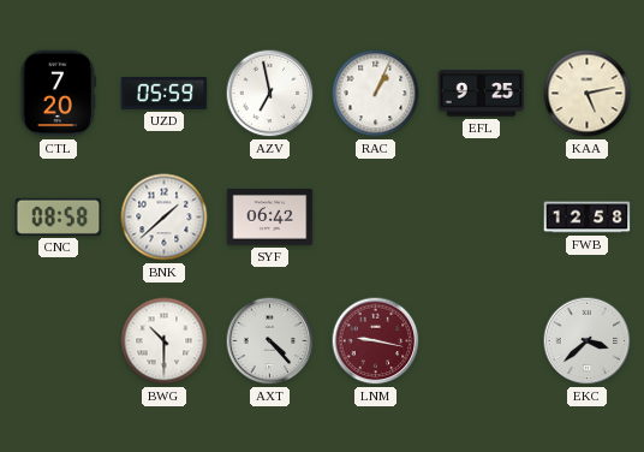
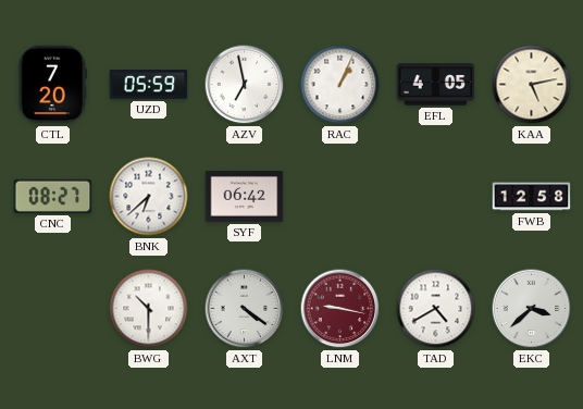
EFL: 9:25 -> 4:05
CNC: 08:58 -> 08:27
BNK: 1:38 -> 6:38
AXT: 4:23 -> 4:21
TAD: none -> 4:40
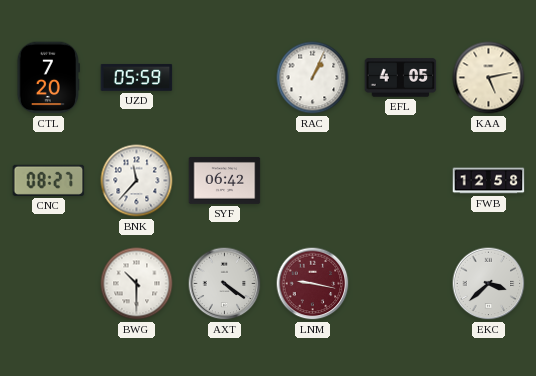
AZV: 6:58 -> none
BNK: 6:38 -> 11:37
TAD: 4:40 -> none
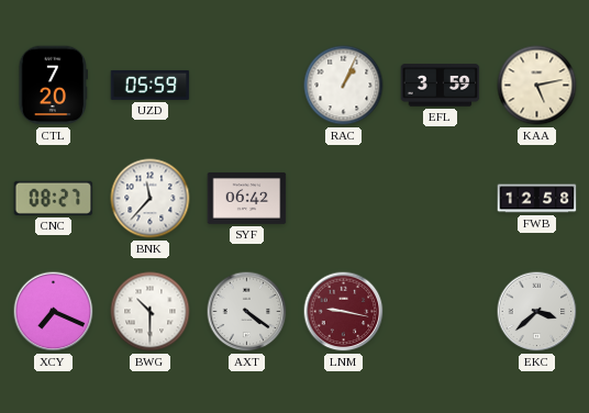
EFL: 4:05 -> 3:59
XCY: none -> 7:19
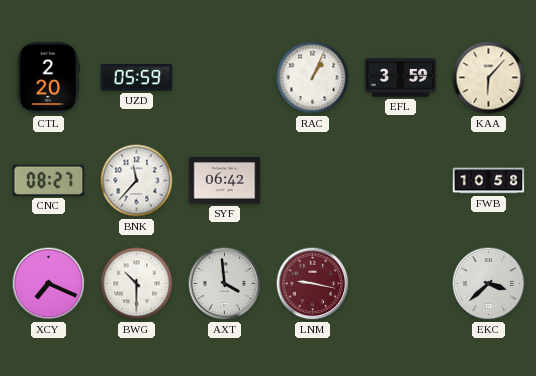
CTL: 7:20 -> 2:20
KAA: 5:13 -> 6:07
FWB: 12:58 -> 10:58
AXT: 4:21 -> 3:59
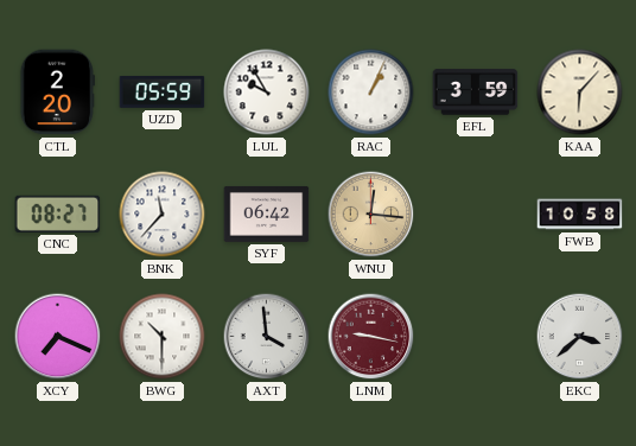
LUL: none -> 9:55
WNU: none -> 12:16
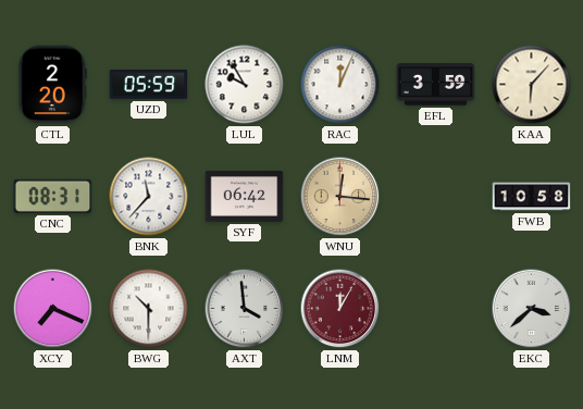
RAC: 1:04 -> 12:04
CNC: 08:27 -> 08:31
LNM: 9:17 -> 12:05
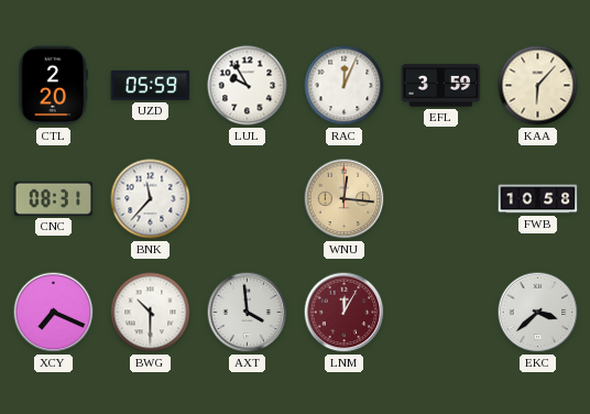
SYF: 06:42 -> none
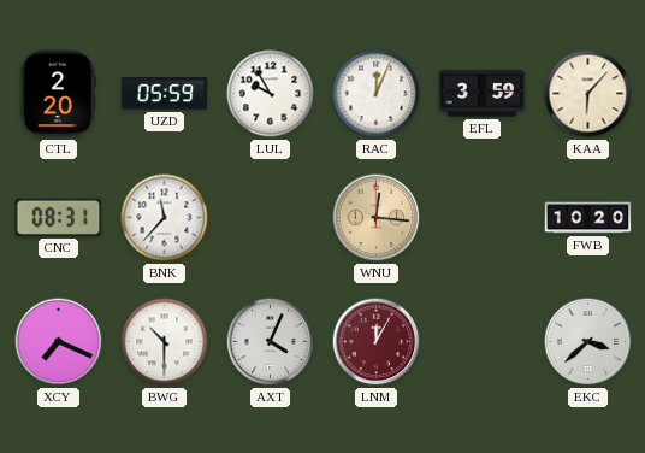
FWB: 10:58 -> 10:20
AXT: 3:59 -> 4:04
